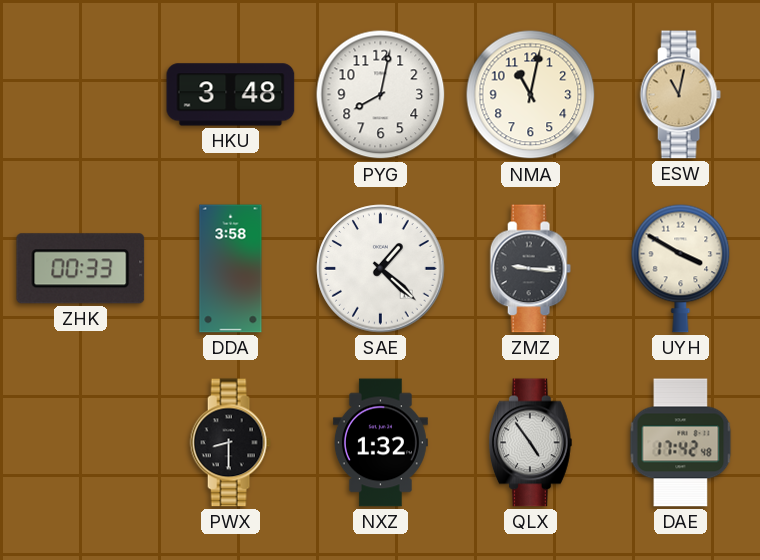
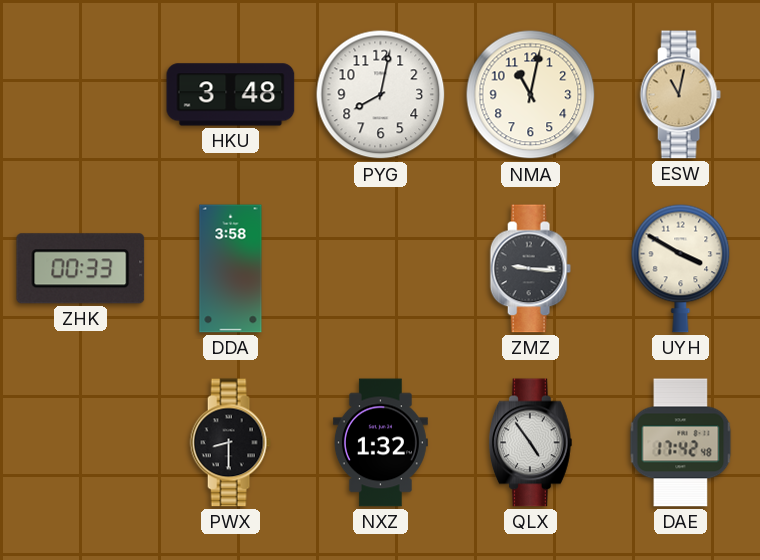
SAE: 1:22 -> none
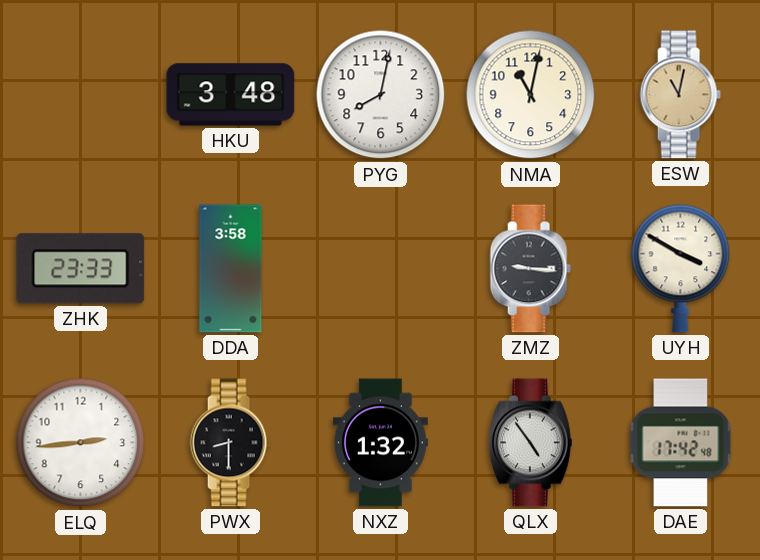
ZHK: 00:33 -> 23:33
ELQ: none -> 2:44
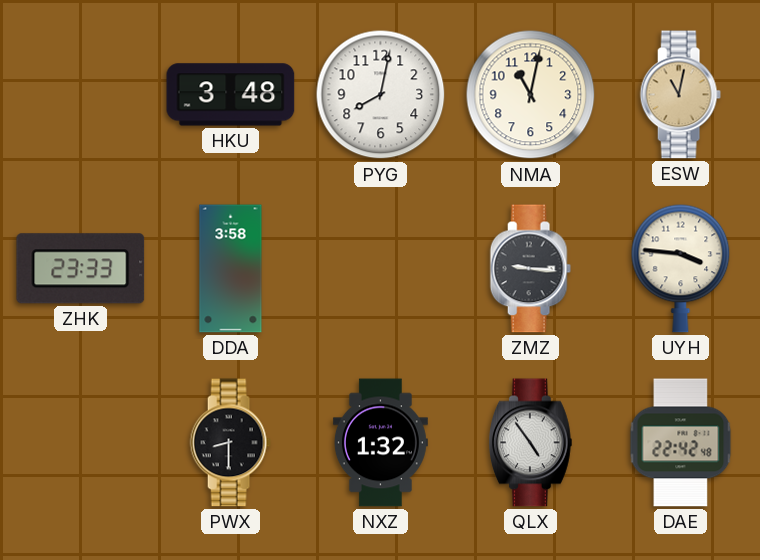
UYH: 3:50 -> 3:46
ELQ: 2:44 -> none
DAE: 17:42 -> 22:42
